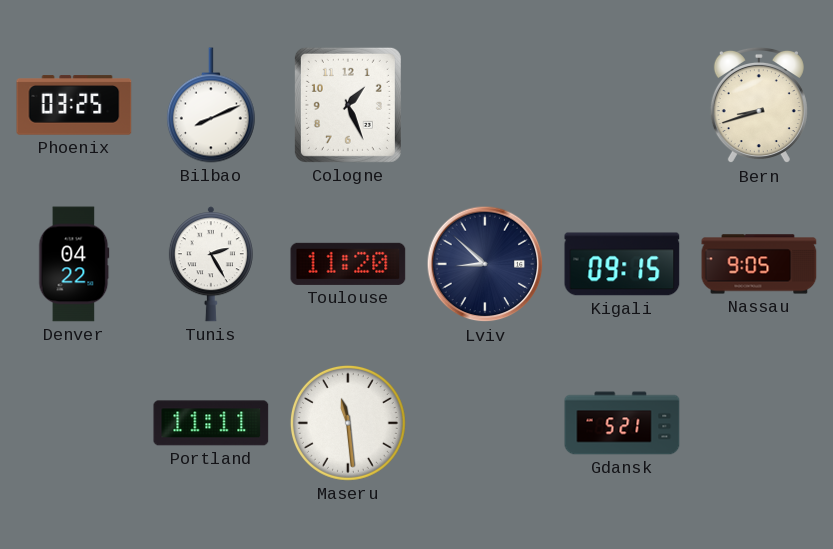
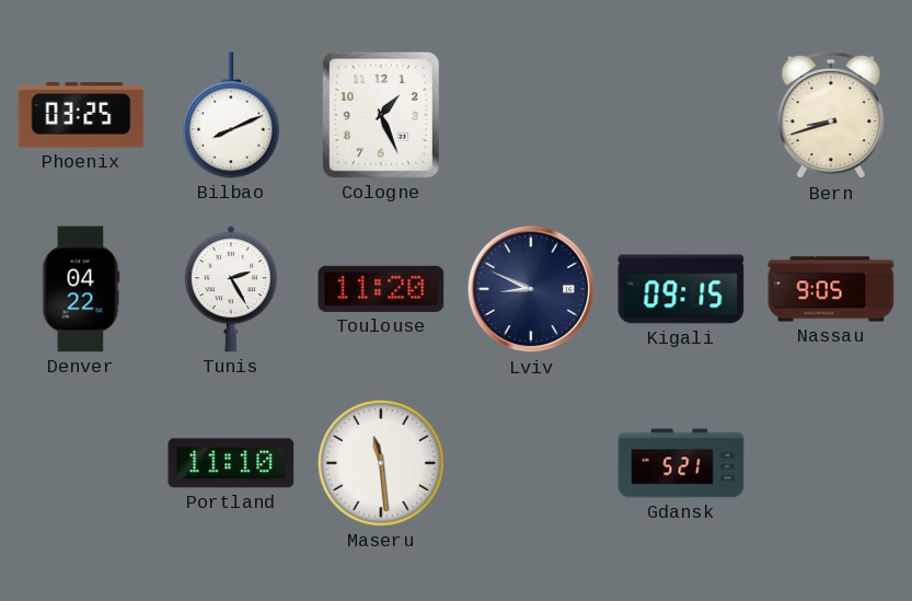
Lviv: 8:52 -> 8:49
Portland: 11:11 -> 11:10
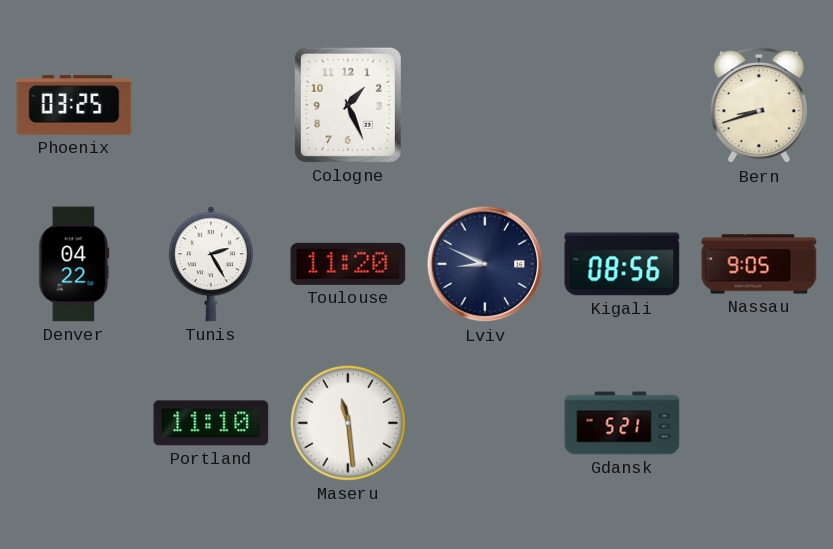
Bilbao: 8:11 -> none
Kigali: 09:15 -> 08:56
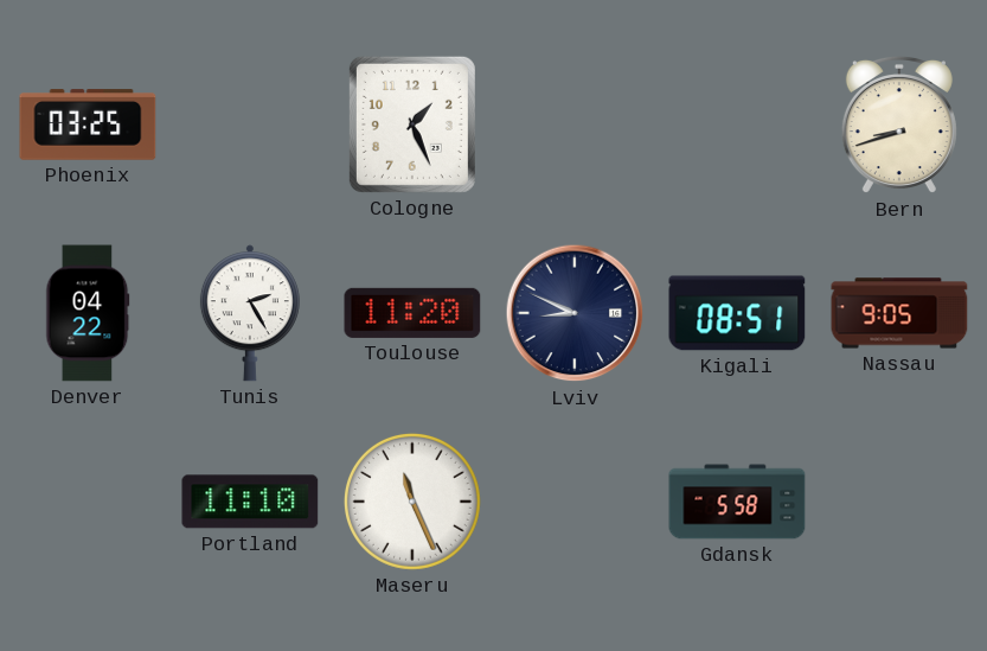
Kigali: 08:56 -> 08:51
Maseru: 11:29 -> 11:26
Gdansk: 5:21 -> 5:58
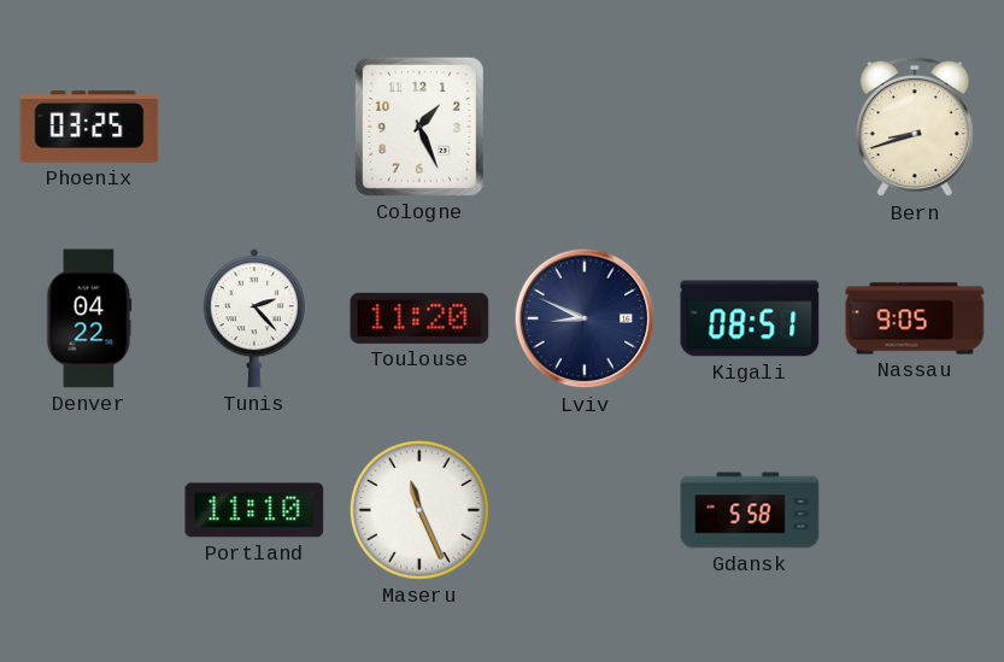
Tunis: 2:25 -> 2:23
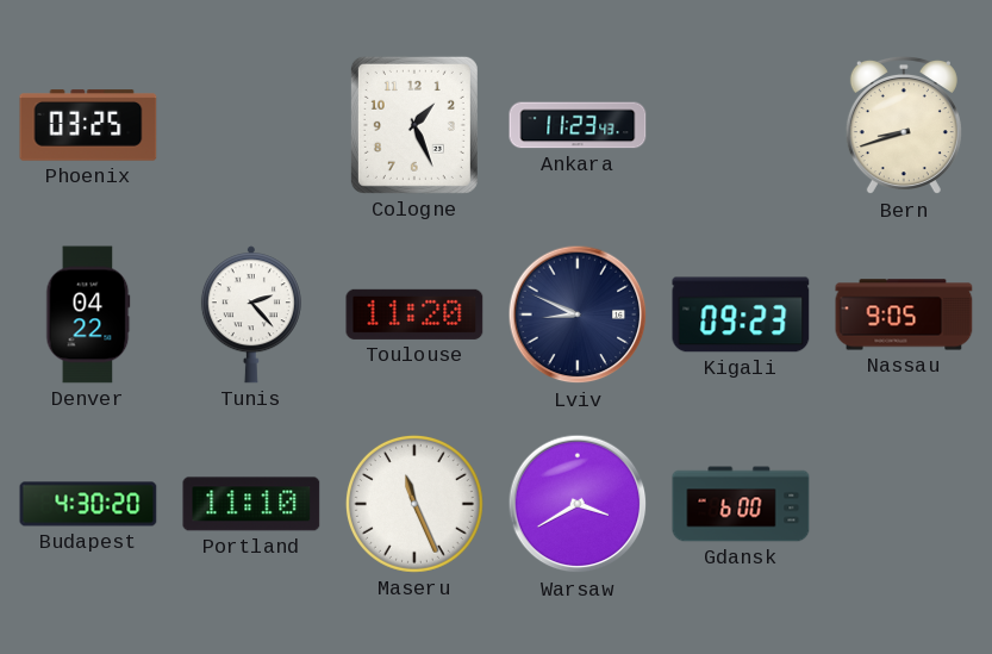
Ankara: none -> 11:23
Kigali: 08:51 -> 09:23
Budapest: none -> 4:30
Warsaw: none -> 3:40
Gdansk: 5:58 -> 6:00
